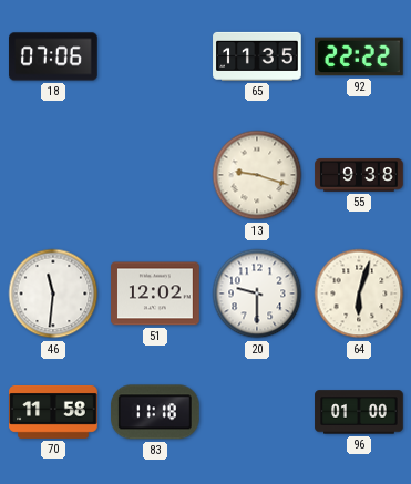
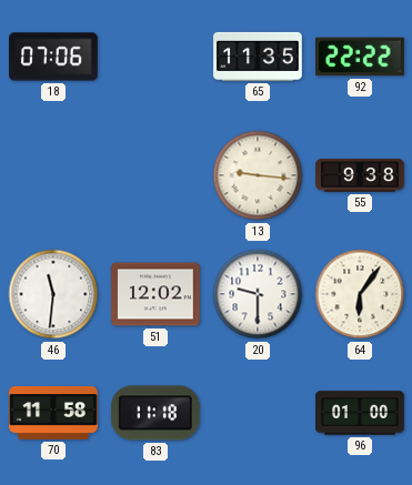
13: 9:18 -> 9:16
64: 6:03 -> 6:06
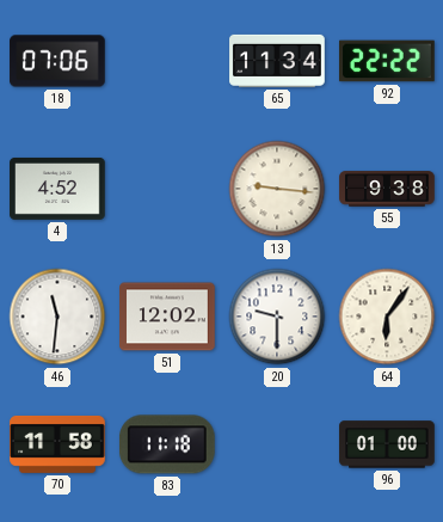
65: 11:35 -> 11:34
4: none -> 4:52
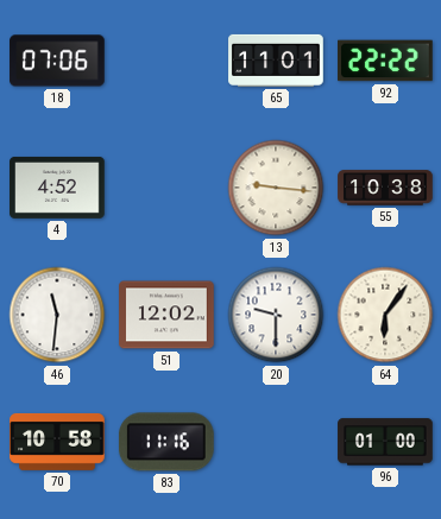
65: 11:34 -> 11:01
55: 9:38 -> 10:38
70: 11:58 -> 10:58
83: 11:18 -> 11:16
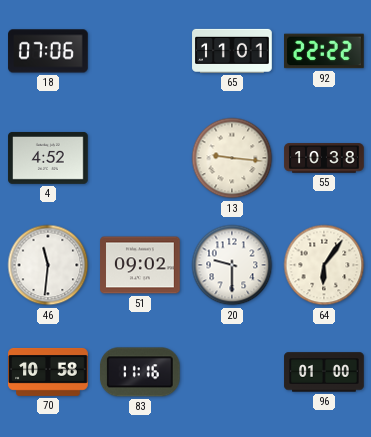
51: 12:02 -> 09:02
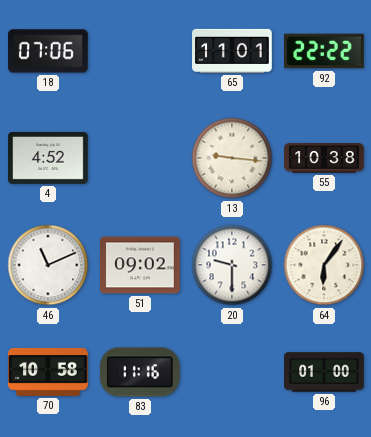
46: 11:31 -> 11:11
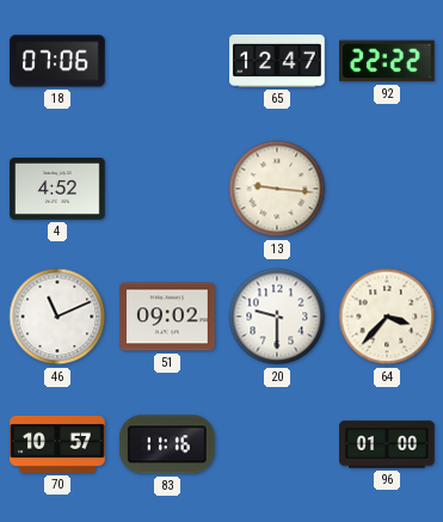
65: 11:01 -> 12:47
55: 10:38 -> none
64: 6:06 -> 3:37
70: 10:58 -> 10:57
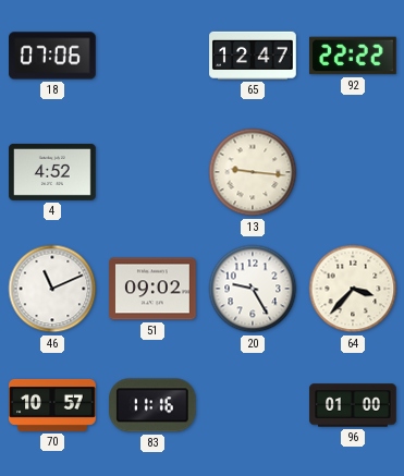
20: 9:30 -> 9:25
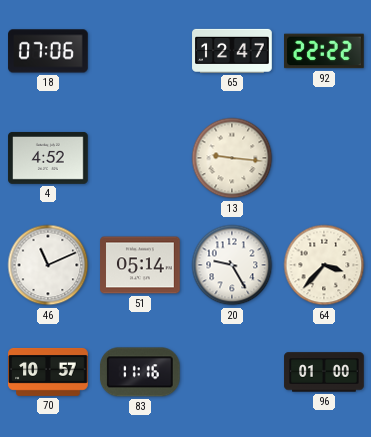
51: 09:02 -> 05:14
